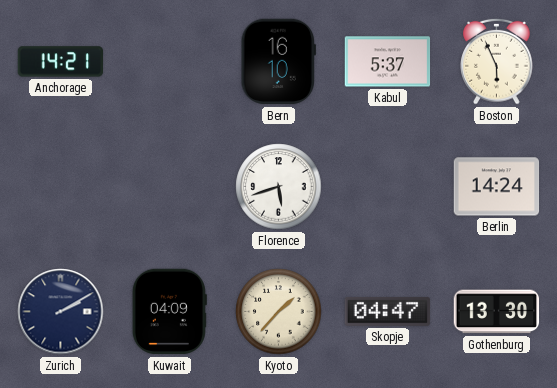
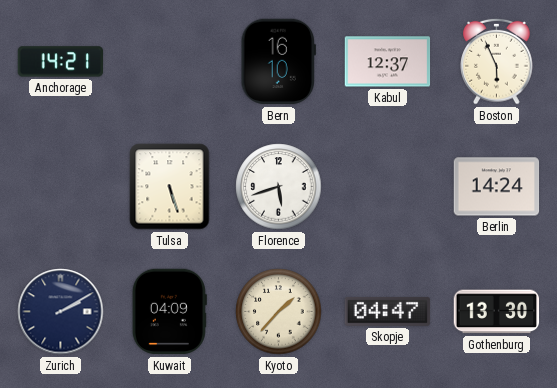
Kabul: 5:37 -> 12:37
Tulsa: none -> 5:27
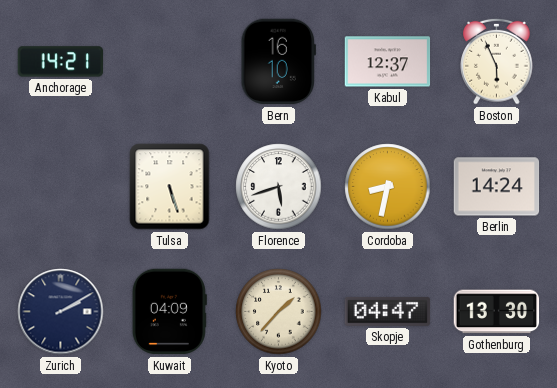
Cordoba: none -> 8:32
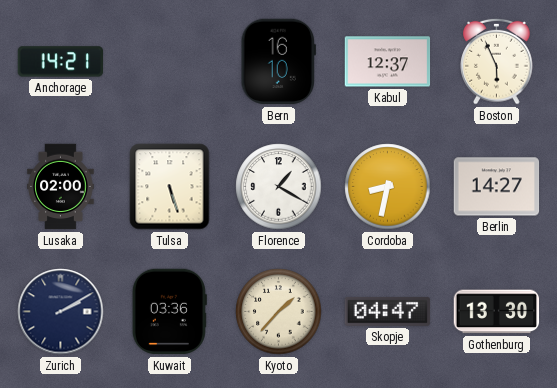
Lusaka: none -> 02:00
Florence: 5:42 -> 1:20
Berlin: 14:24 -> 14:27
Kuwait: 04:09 -> 03:36
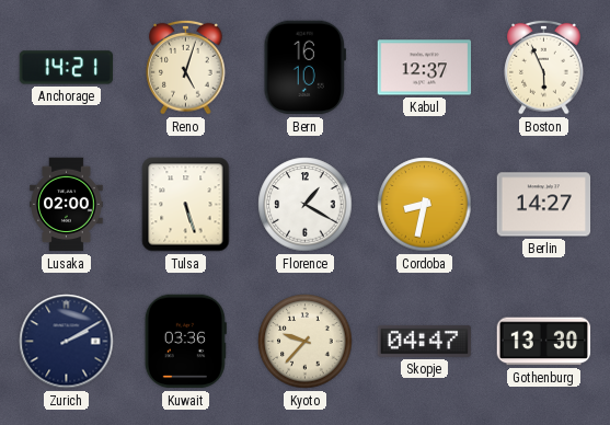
Reno: none -> 5:03
Kyoto: 1:37 -> 9:37
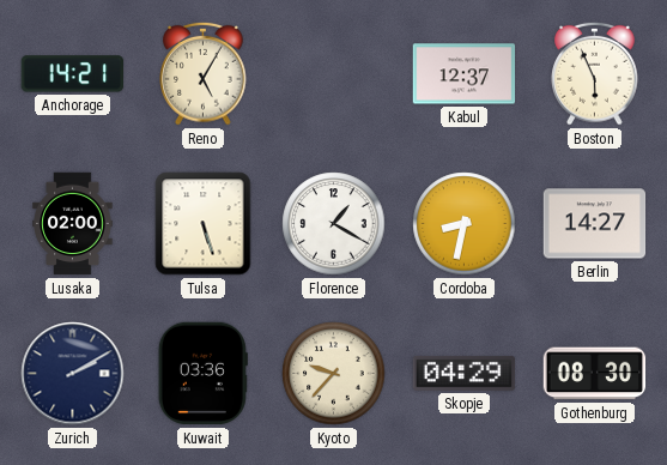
Reno: 5:03 -> 5:05
Bern: 16:10 -> none
Skopje: 04:47 -> 04:29
Gothenburg: 13:30 -> 08:30
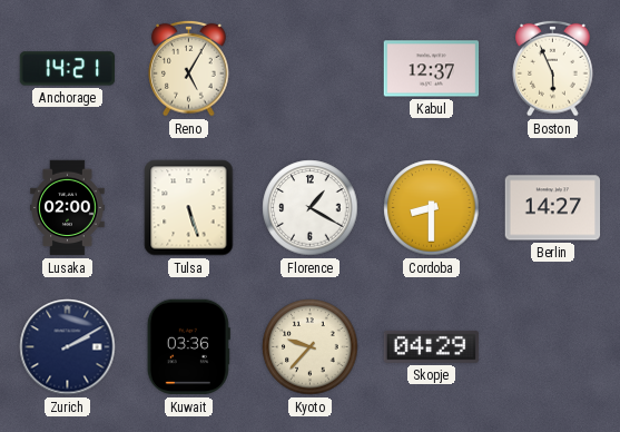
Cordoba: 8:32 -> 8:30
Gothenburg: 08:30 -> none
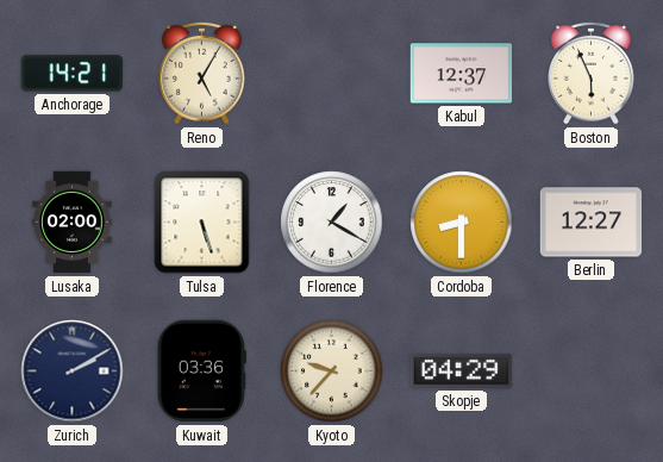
Berlin: 14:27 -> 12:27
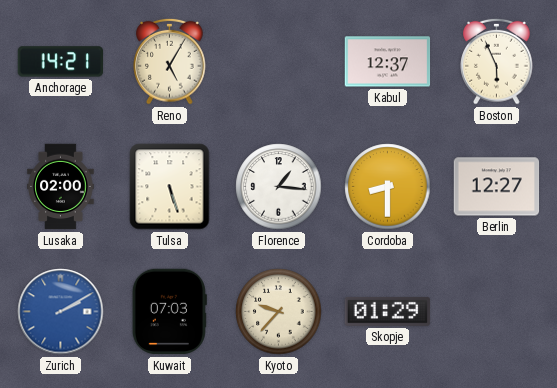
Florence: 1:20 -> 1:16
Zurich dial: navy -> blue
Kuwait: 03:36 -> 07:03
Skopje: 04:29 -> 01:29
